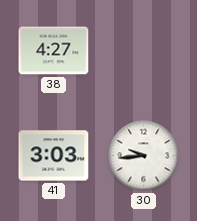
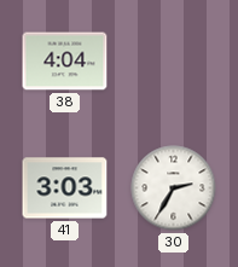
38: 4:27 -> 4:04
30: 9:44 -> 2:35
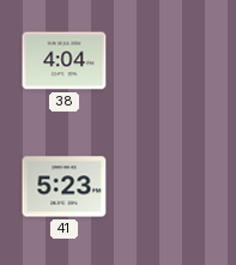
41: 3:03 -> 5:23
30: 2:35 -> none
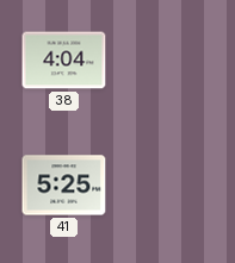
41: 5:23 -> 5:25
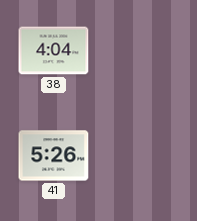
41: 5:25 -> 5:26
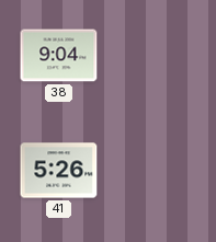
38: 4:04 -> 9:04
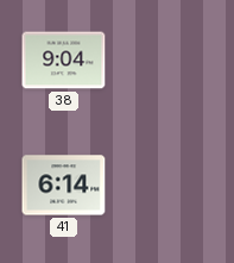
41: 5:26 -> 6:14
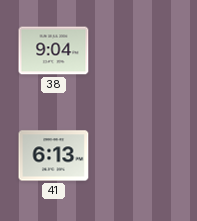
41: 6:14 -> 6:13
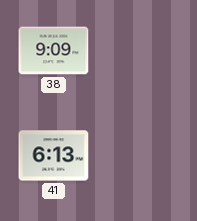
38: 9:04 -> 9:09
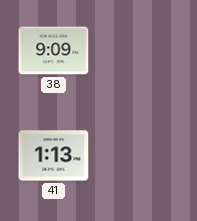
41: 6:13 -> 1:13
